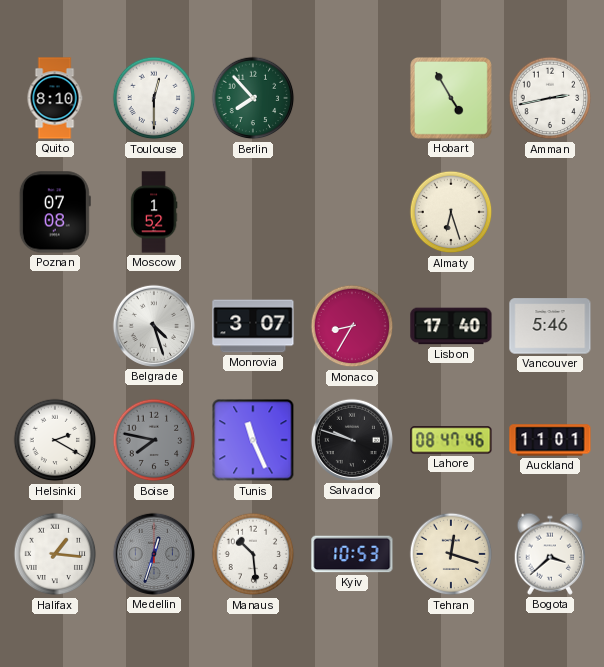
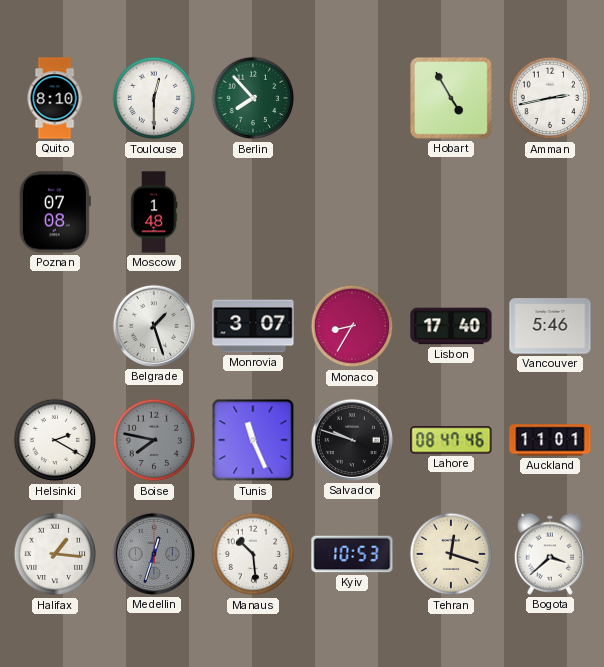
Moscow: 1:52 -> 1:48
Almaty: 6:27 -> none
Belgrade: 4:27 -> 1:27
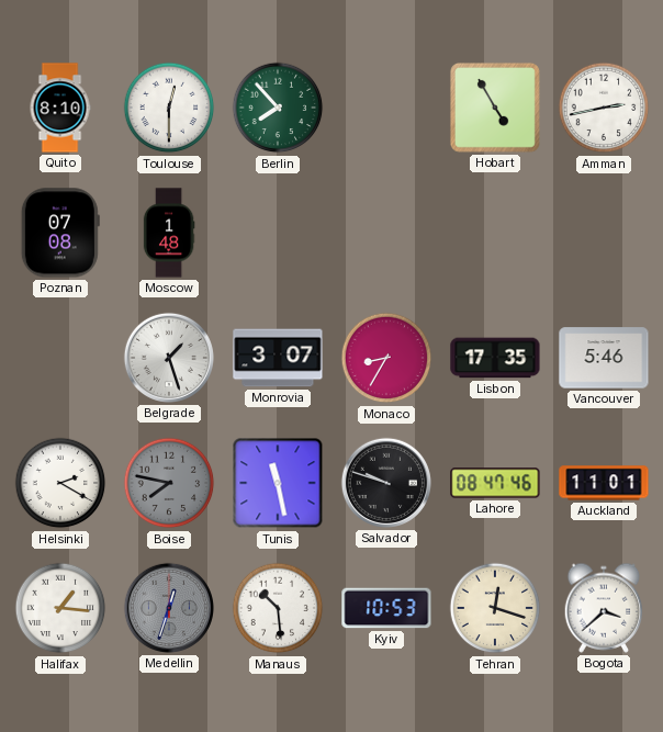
Lisbon: 17:40 -> 17:35
Tunis: 11:26 -> 11:28
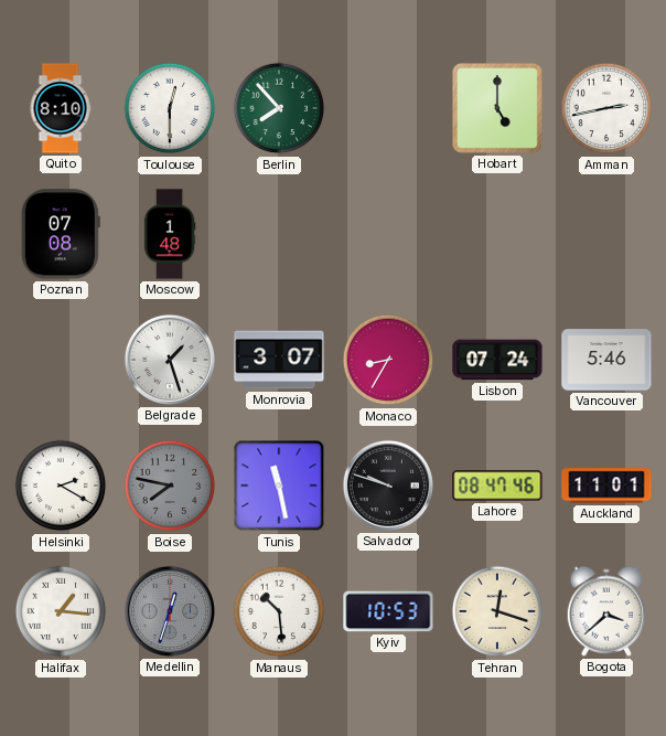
Hobart: 4:55 -> 5:00
Lisbon: 17:35 -> 07:24
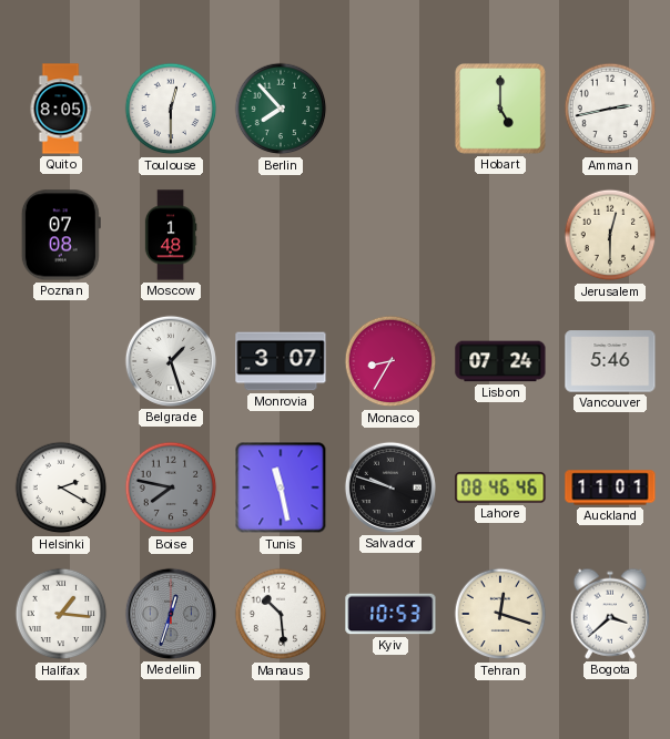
Quito: 8:10 -> 8:05
Jerusalem: none -> 12:30
Lahore: 08:47 -> 08:46
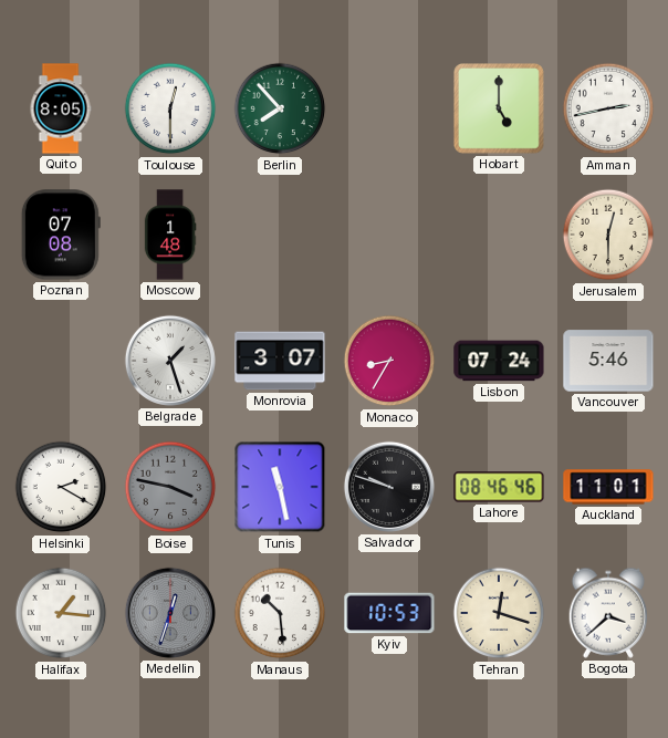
Boise: 7:47 -> 3:47
